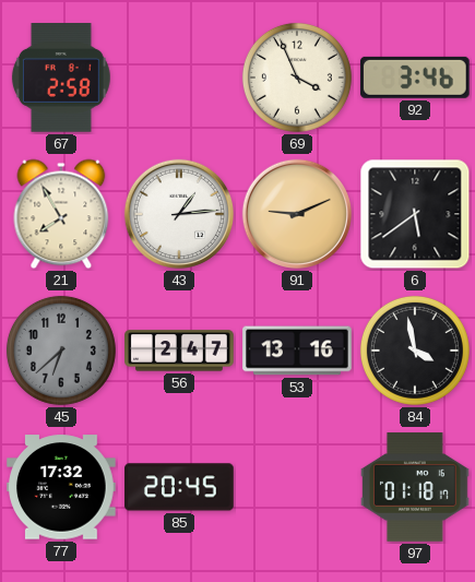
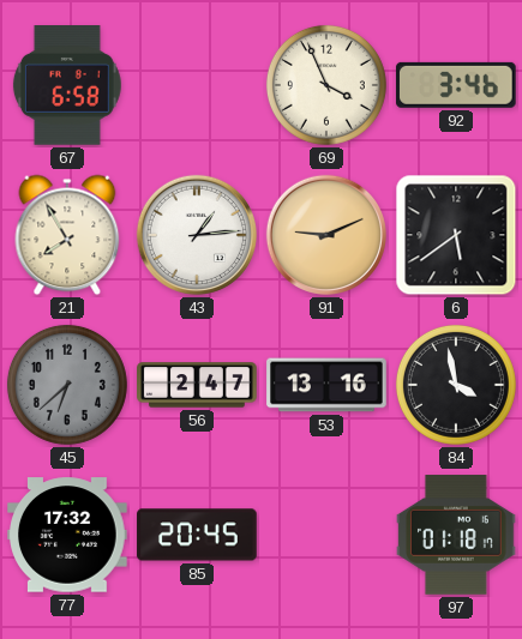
67: 2:58 -> 6:58
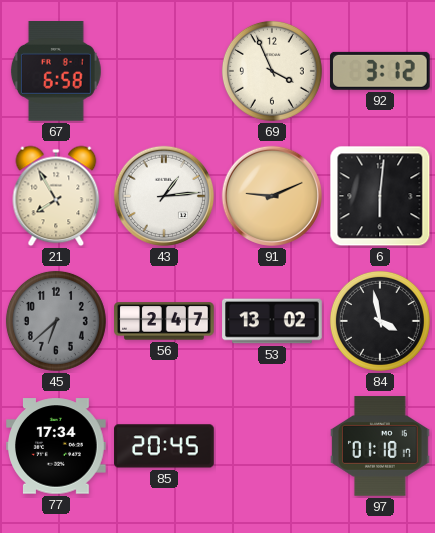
92: 3:46 -> 3:12
6: 5:39 -> 6:01
53: 13:16 -> 13:02
77: 17:32 -> 17:34
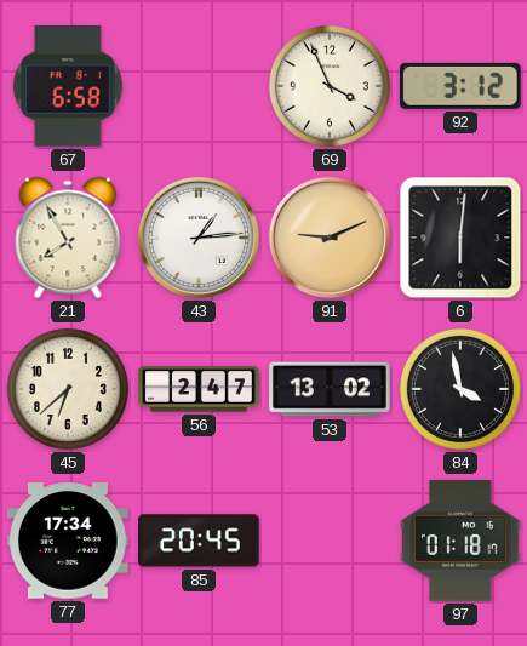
45 dial: grey -> cream
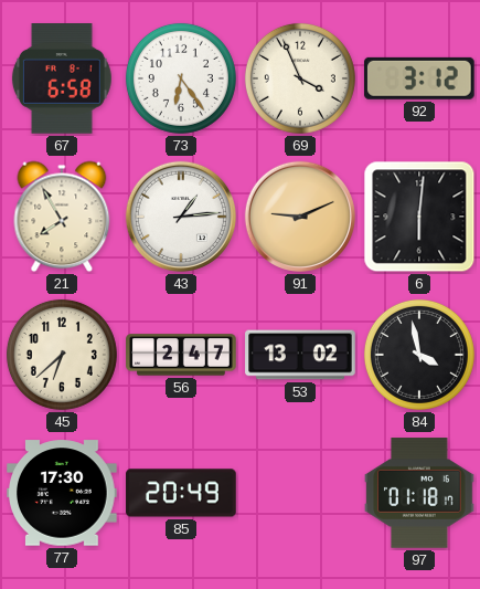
73: none -> 6:24
77: 17:34 -> 17:30
85: 20:45 -> 20:49
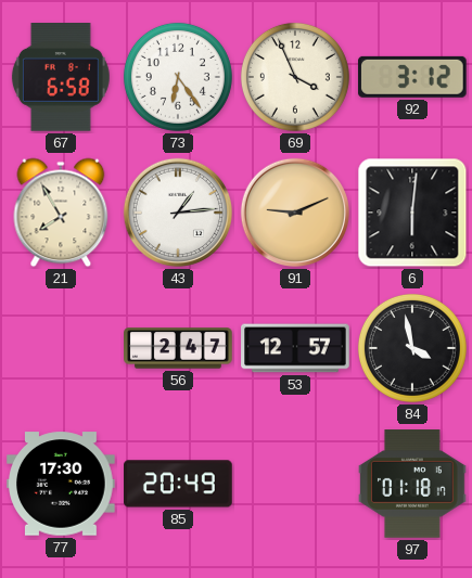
45: 6:38 -> none
53: 13:02 -> 12:57
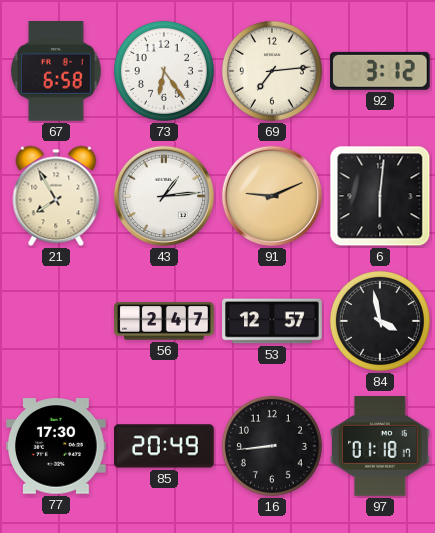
69: 3:56 -> 7:14
16: none -> 8:44
